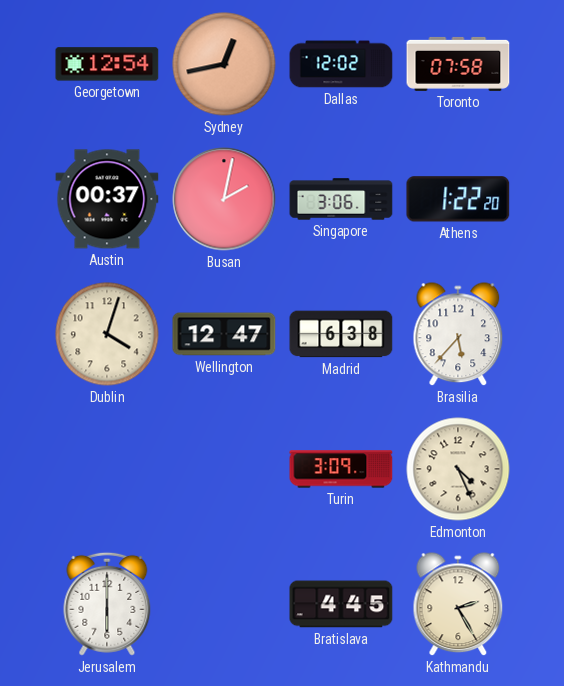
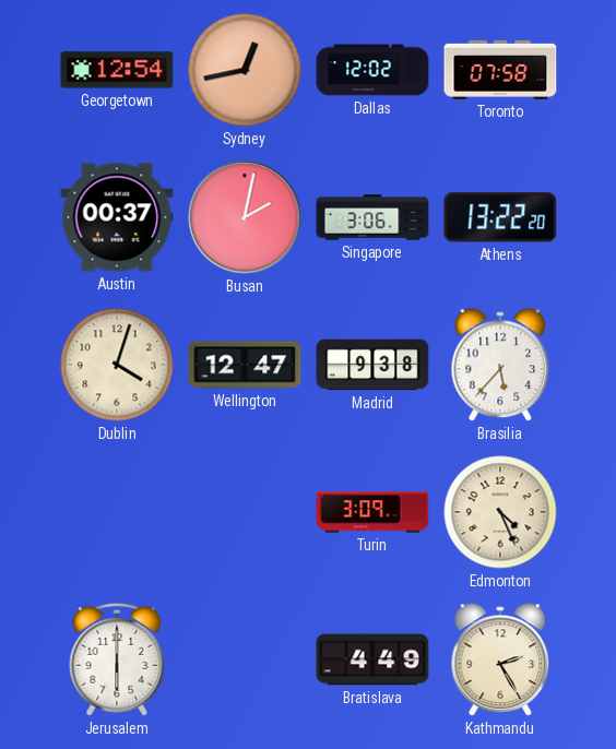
Athens: 1:22 -> 13:22
Madrid: 6:38 -> 9:38
Bratislava: 4:45 -> 4:49
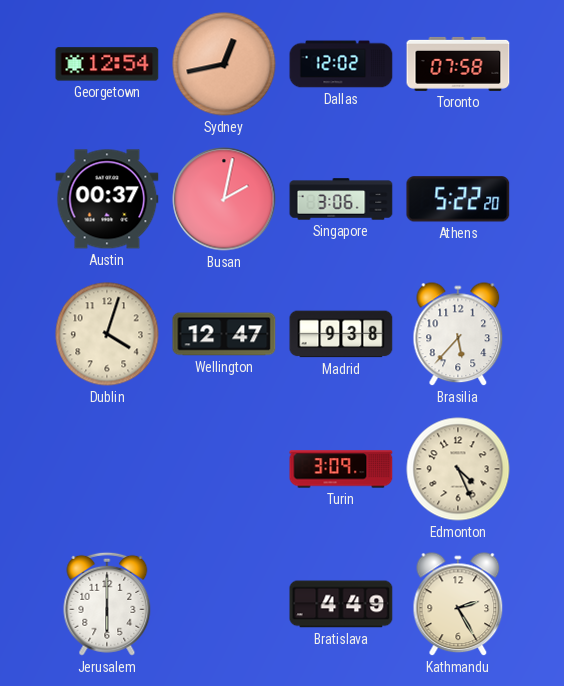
Athens: 13:22 -> 5:22
